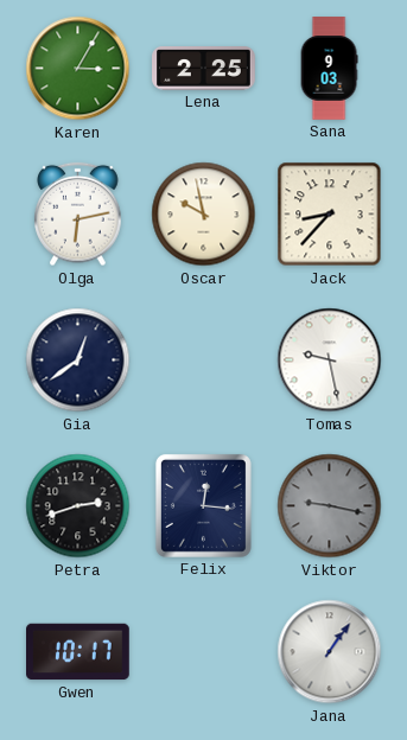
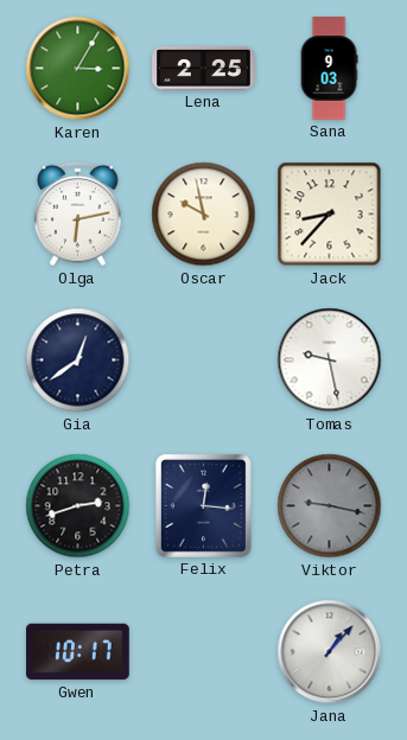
Jana: 1:06 -> 1:07
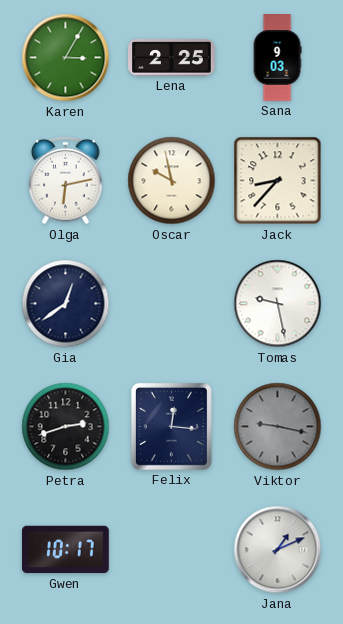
Jana: 1:07 -> 1:11
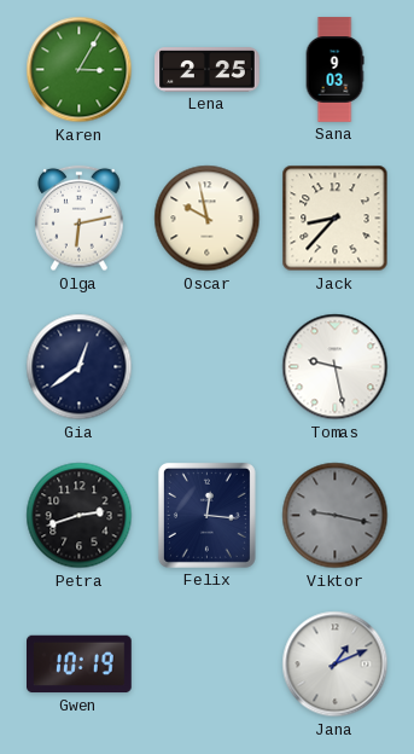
Gwen: 10:17 -> 10:19
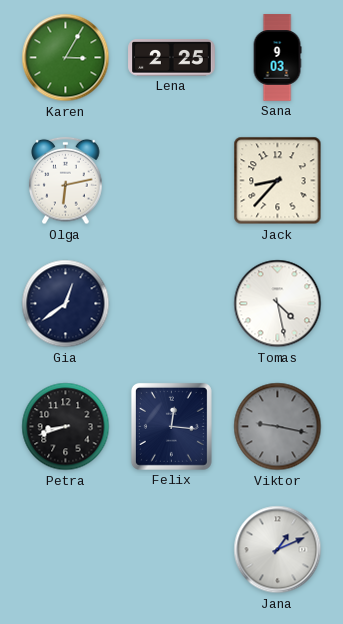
Oscar: 9:58 -> none
Tomas: 9:28 -> 4:28
Petra: 2:42 -> 8:42
Gwen: 10:19 -> none
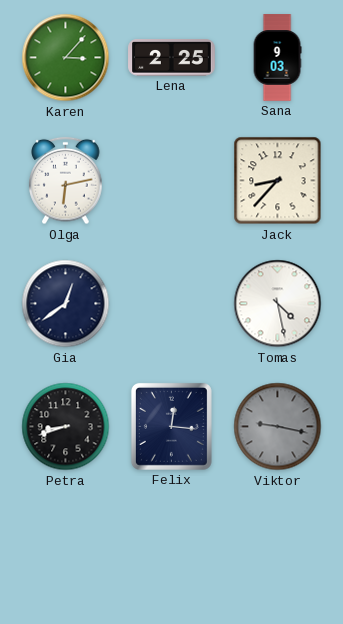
Karen: 3:05 -> 3:07
Jana: 1:11 -> none
